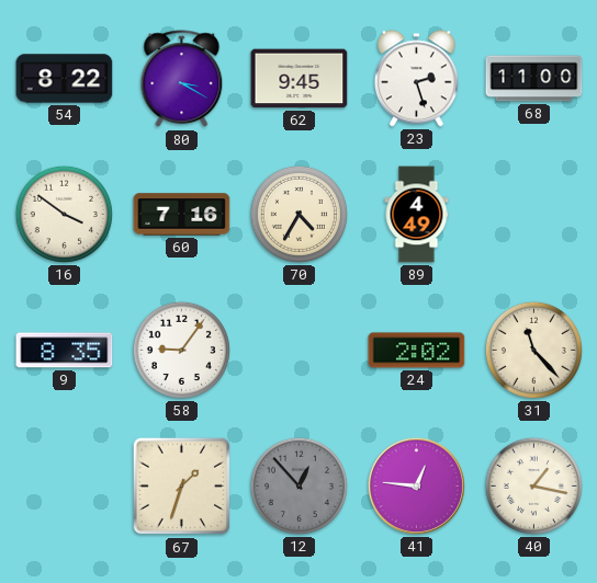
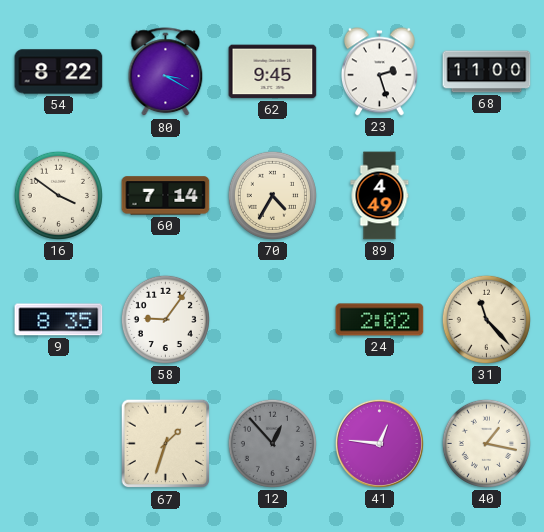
60: 7:16 -> 7:14
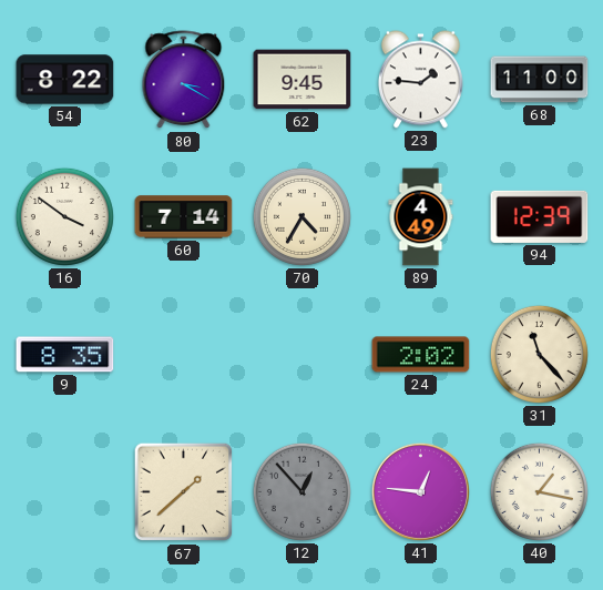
23: 2:27 -> 1:46
94: none -> 12:39
58: 9:06 -> none
67: 1:33 -> 1:38
